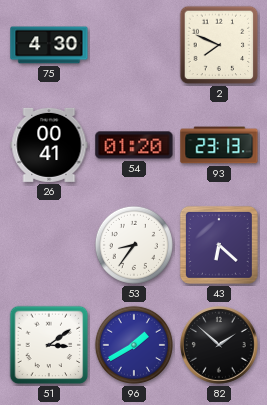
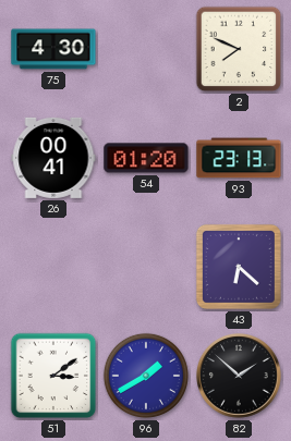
53: 8:36 -> none
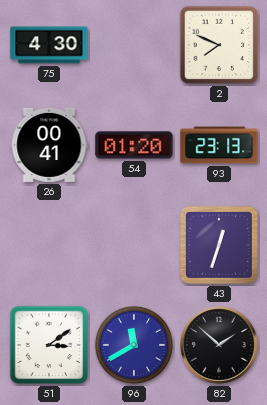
43: 6:22 -> 12:33
96: 1:40 -> 11:40
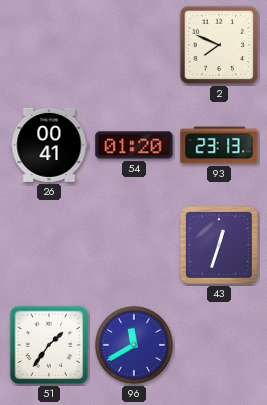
75: 4:30 -> none
51: 3:09 -> 1:36
82: 1:52 -> none
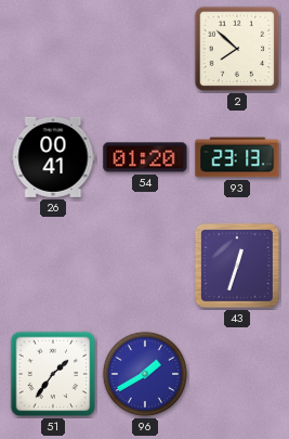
2: 7:49 -> 7:52
96: 11:40 -> 1:40
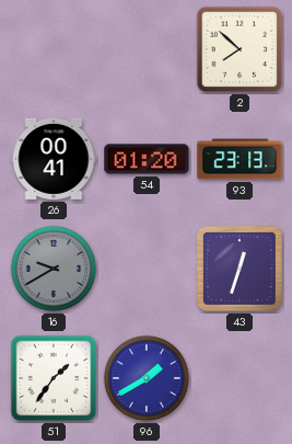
16: none -> 9:40
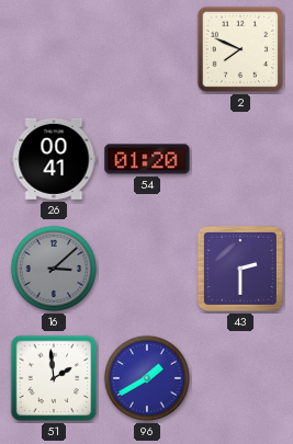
2: 7:52 -> 7:49
93: 23:13 -> none
16: 9:40 -> 3:08
43: 12:33 -> 2:30
51: 1:36 -> 1:59
